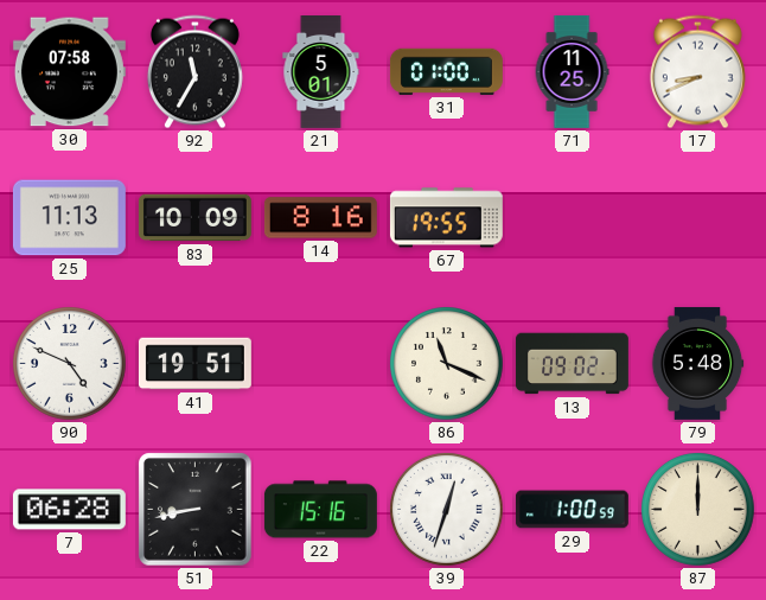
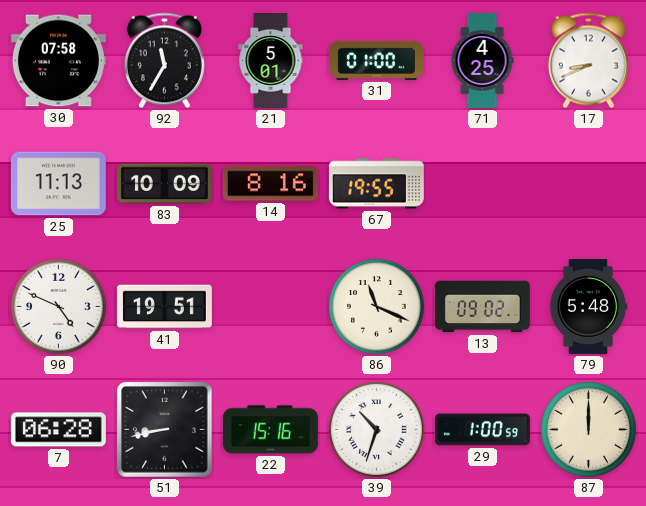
71: 11:25 -> 4:25
39: 12:33 -> 10:33
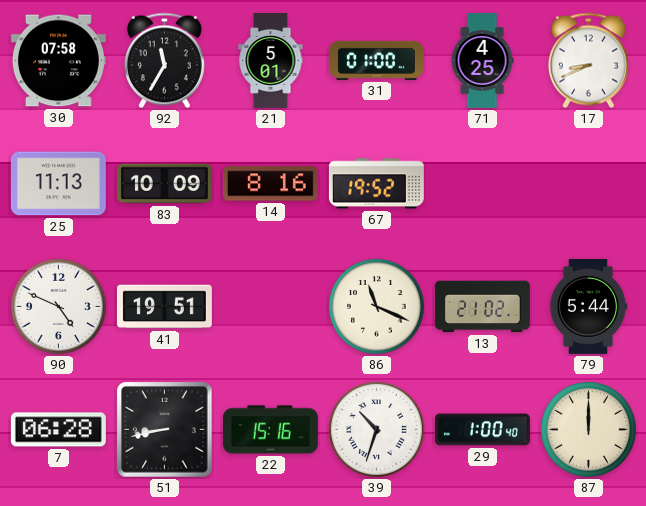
67: 19:55 -> 19:52
13: 09:02 -> 21:02
79: 5:48 -> 5:44
29: 1:00:59 -> 1:00:40
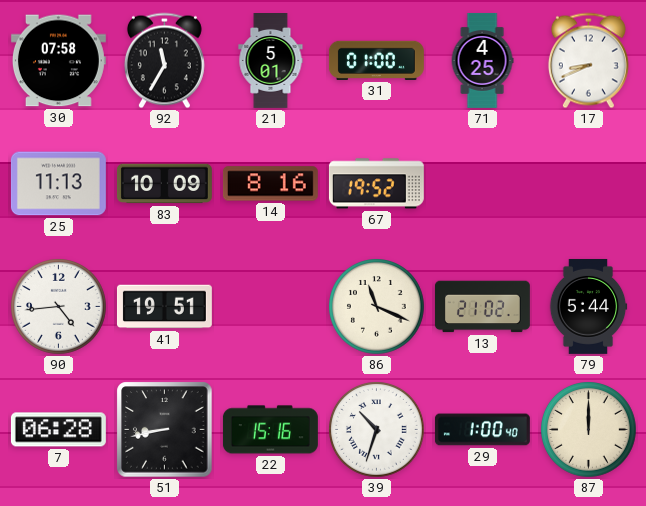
90: 4:49 -> 4:44
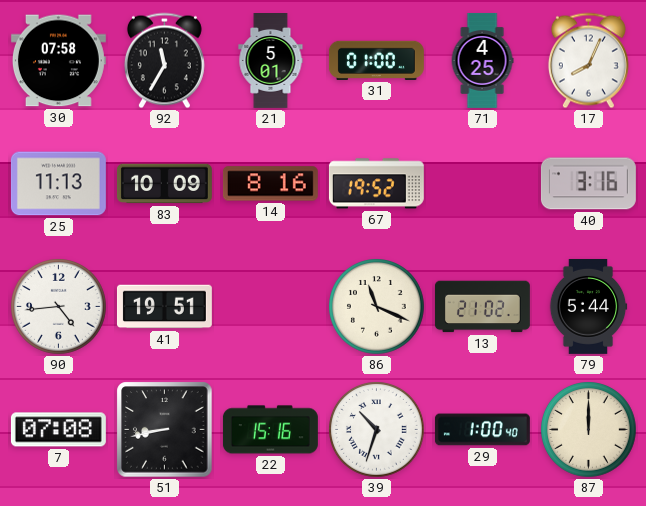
17: 8:41 -> 8:04
40: none -> 3:16
7: 06:28 -> 07:08
